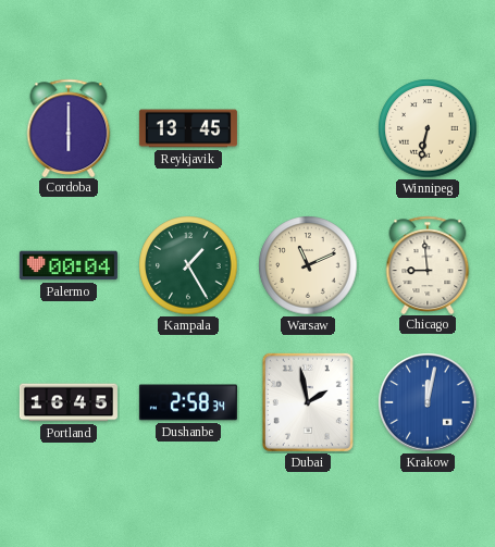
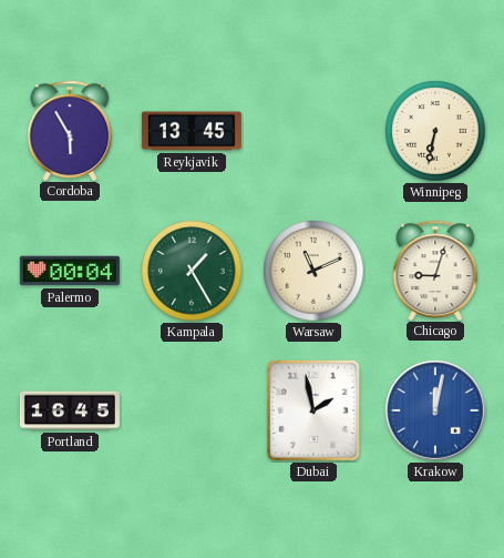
Cordoba: 6:00 -> 5:55
Chicago: 8:59 -> 9:03
Dushanbe: 2:58 -> none
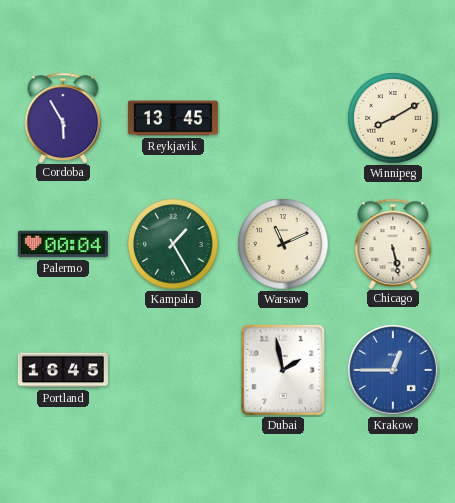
Winnipeg: 6:32 -> 8:10
Chicago: 9:03 -> 5:28
Krakow: 12:02 -> 12:45
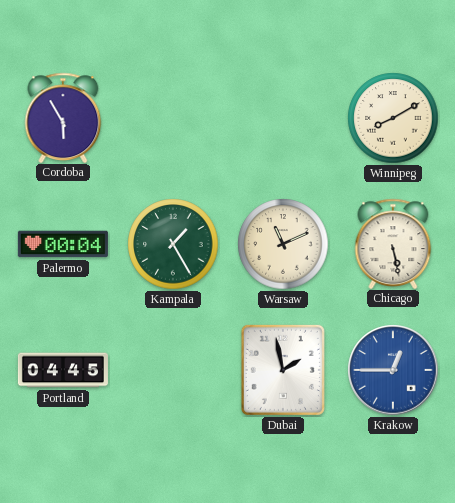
Reykjavik: 13:45 -> none
Portland: 16:45 -> 04:45
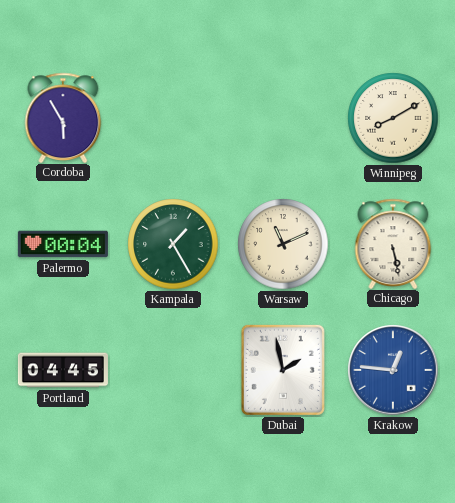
Krakow: 12:45 -> 12:46
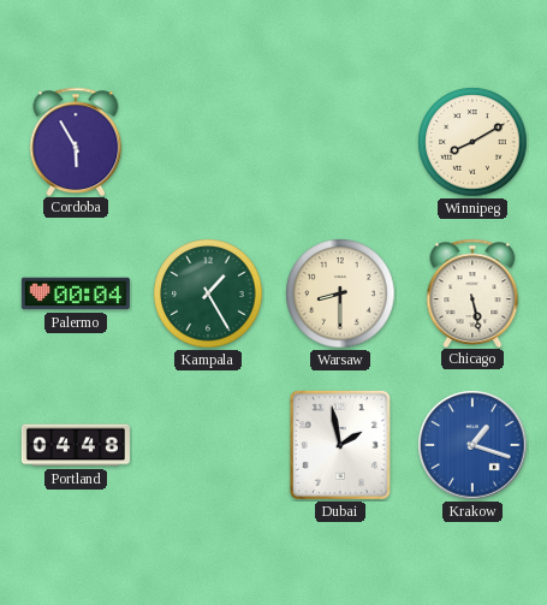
Warsaw: 11:11 -> 8:30
Portland: 04:45 -> 04:48
Krakow: 12:46 -> 1:18
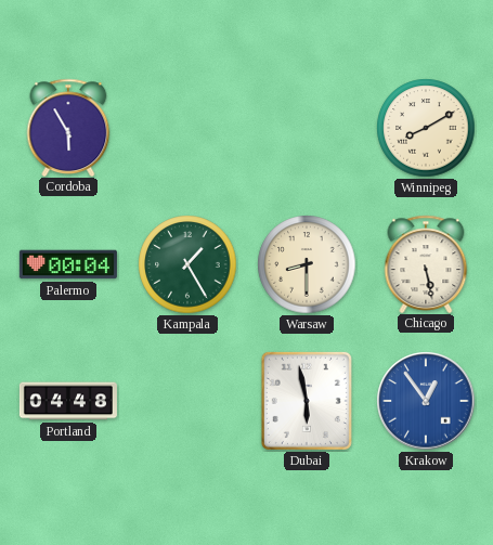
Dubai: 1:58 -> 5:58
Krakow: 1:18 -> 12:54
